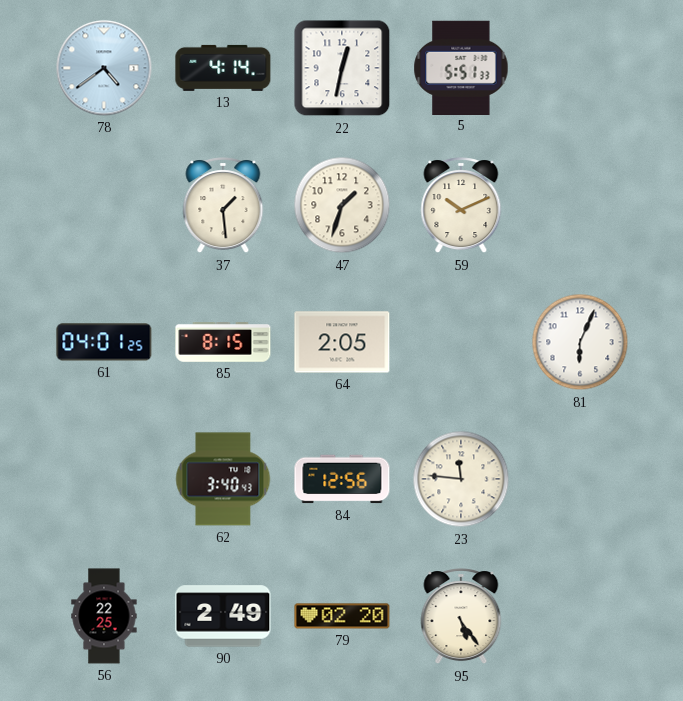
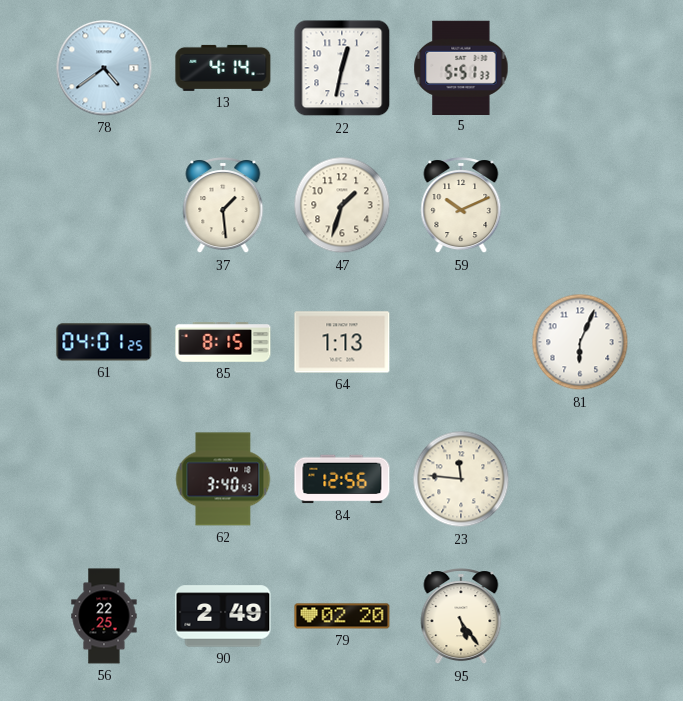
64: 2:05 -> 1:13
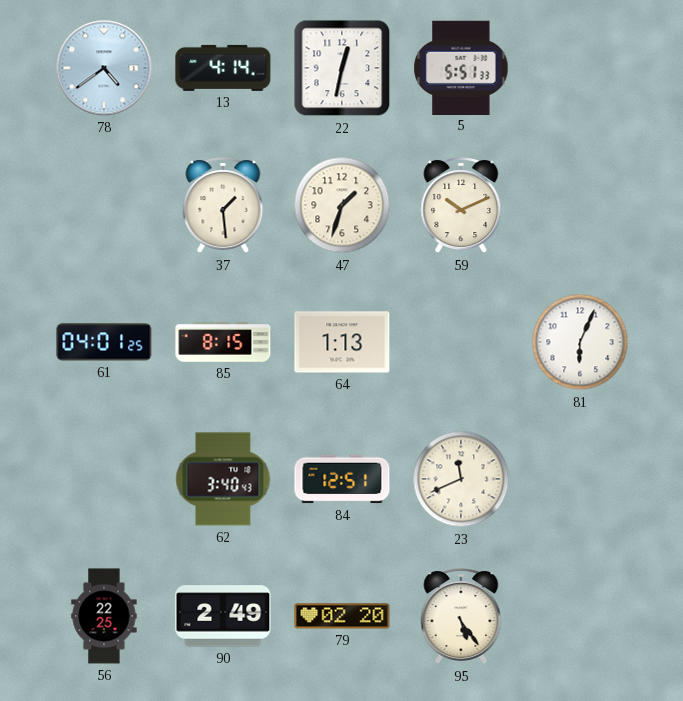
84: 12:56 -> 12:51
23: 11:46 -> 11:41
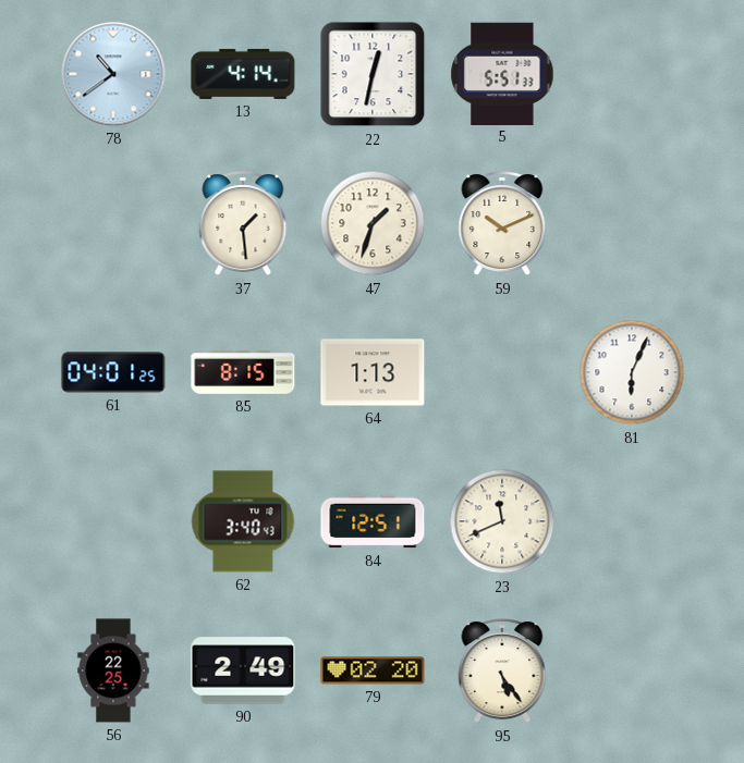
78: 4:39 -> 10:39
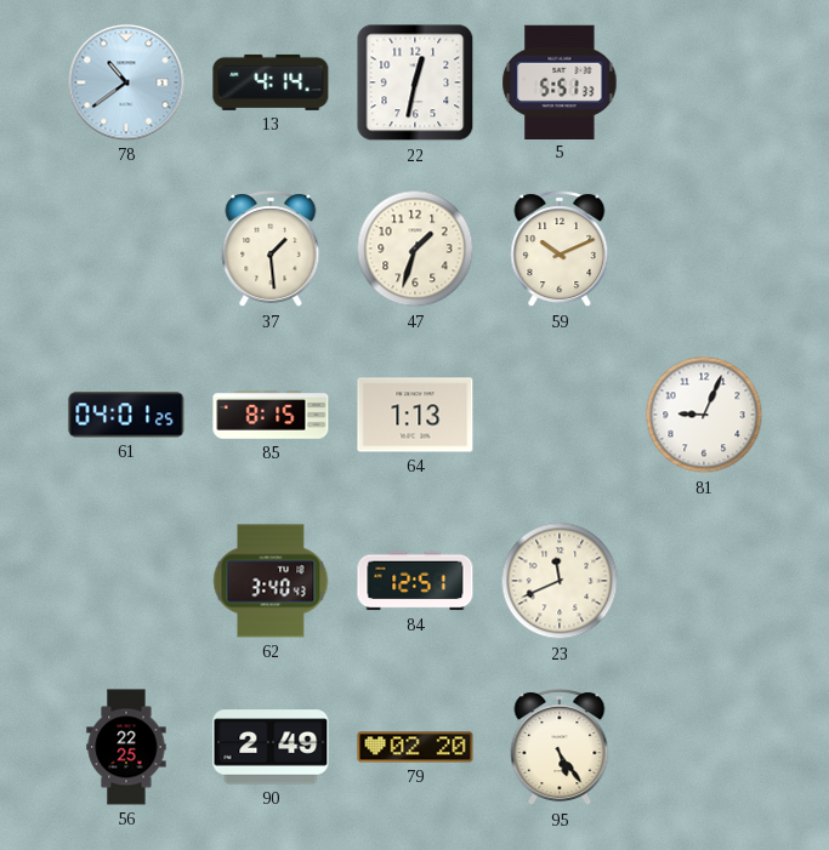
81: 6:04 -> 9:04
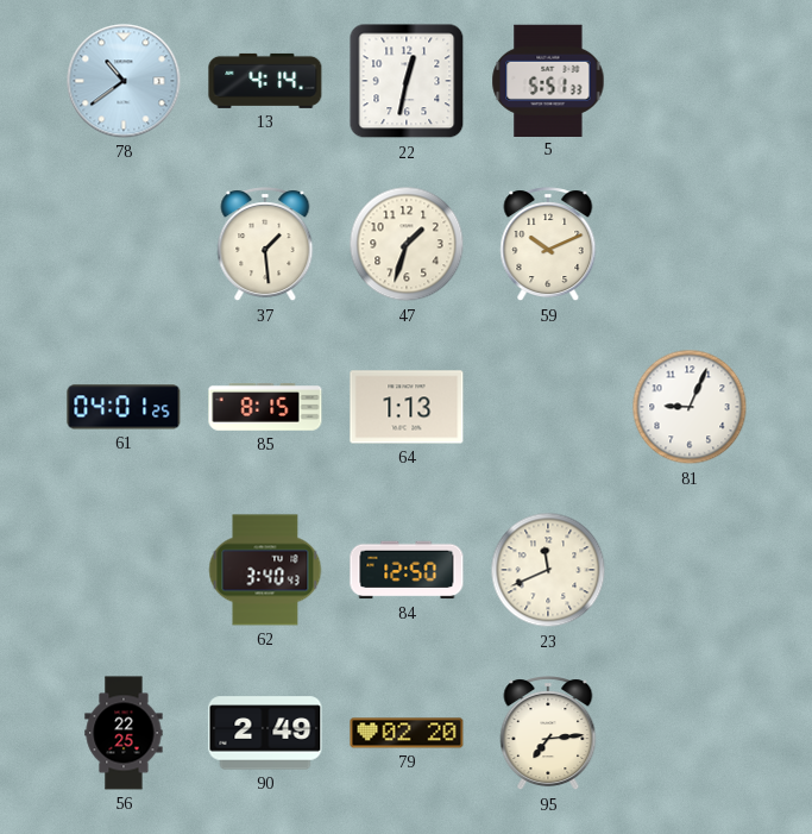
84: 12:51 -> 12:50
95: 5:24 -> 7:14
